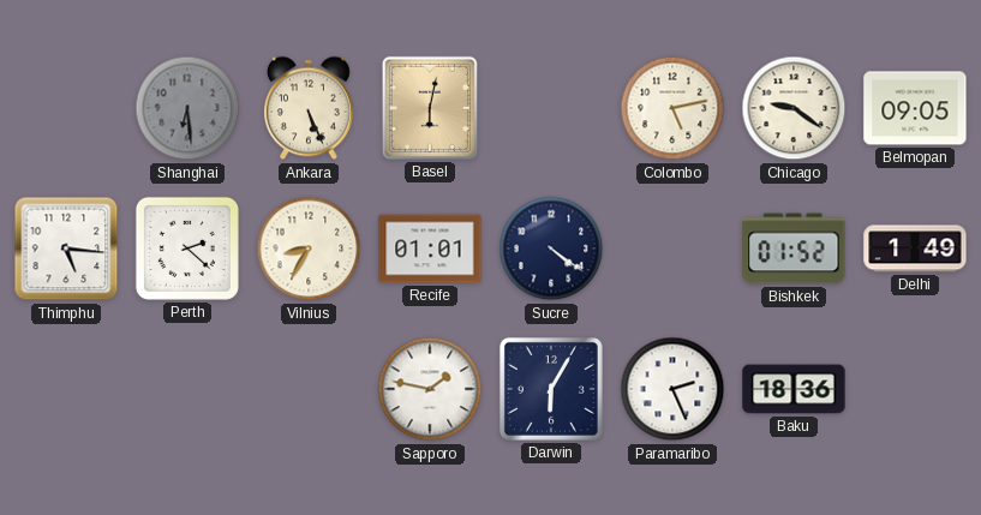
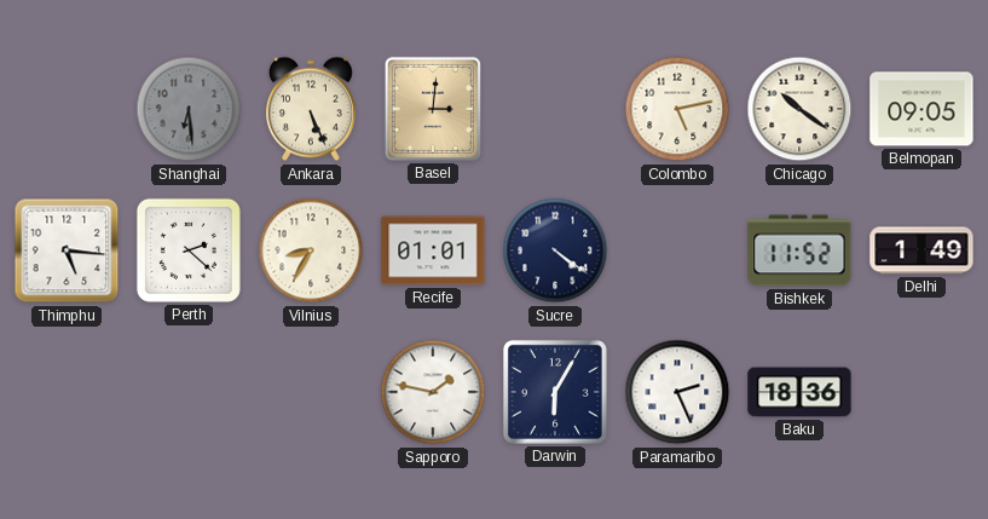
Basel: 6:02 -> 3:01
Chicago: 9:21 -> 10:21
Bishkek: 01:52 -> 11:52
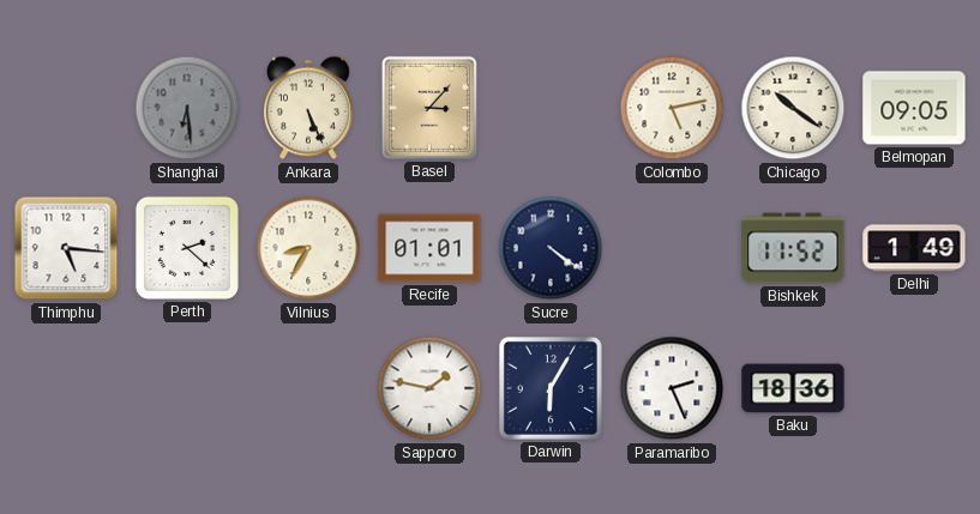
Basel: 3:01 -> 3:07
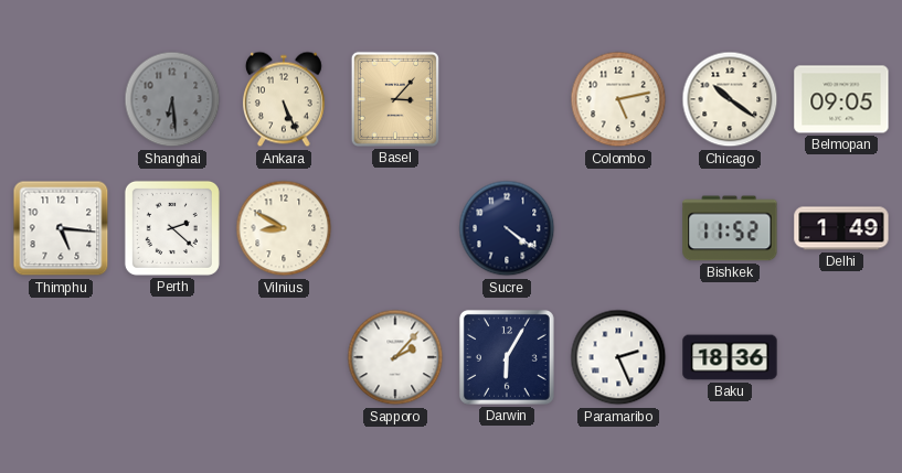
Vilnius: 8:35 -> 8:50
Recife: 01:01 -> none
Sapporo: 1:47 -> 2:07
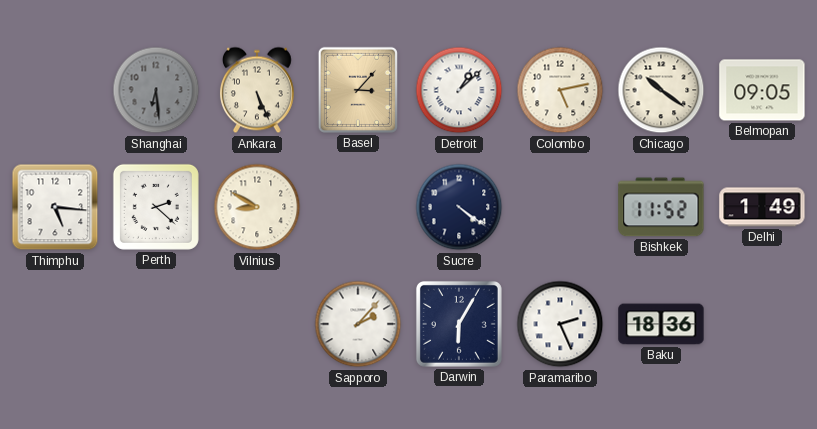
Detroit: none -> 1:08
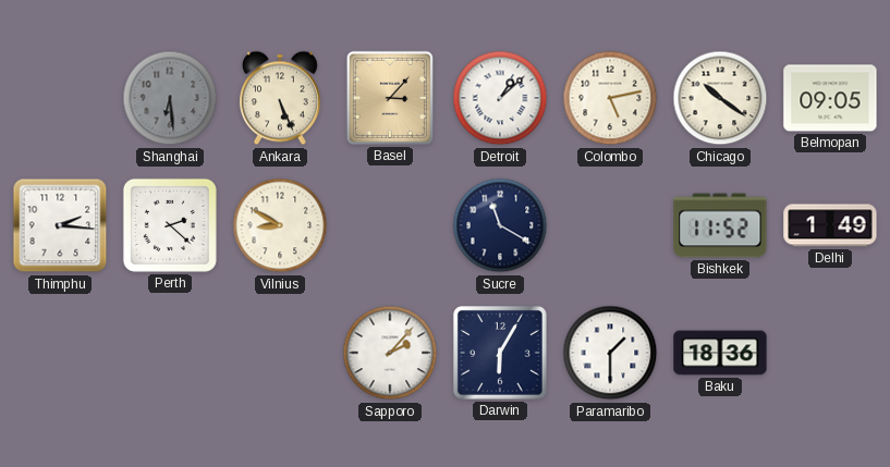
Thimphu: 5:16 -> 2:16
Sucre: 4:21 -> 11:20
Paramaribo: 2:26 -> 1:30
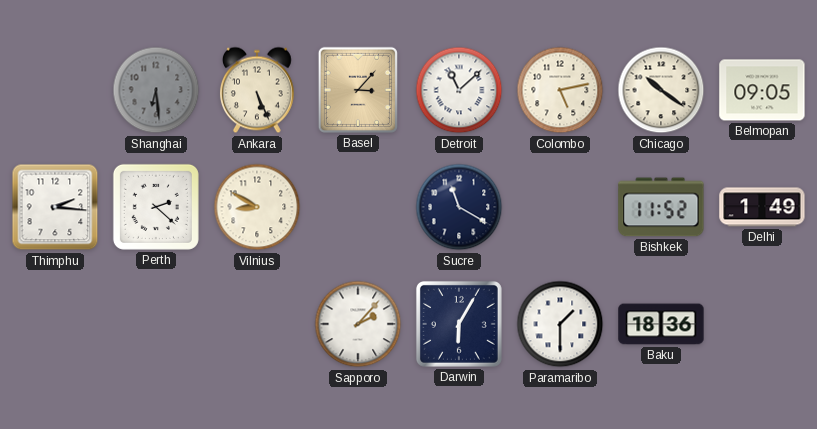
Detroit: 1:08 -> 11:08
